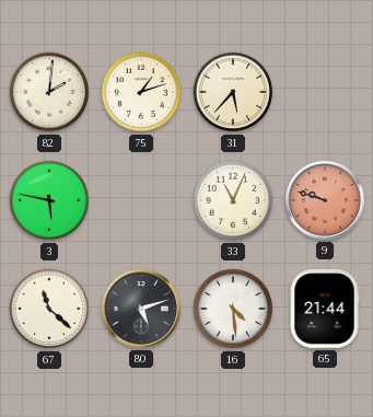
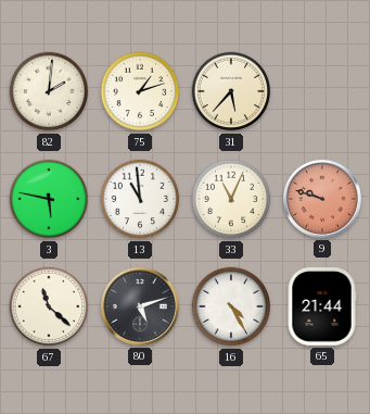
13: none -> 10:59
16: 4:29 -> 4:25
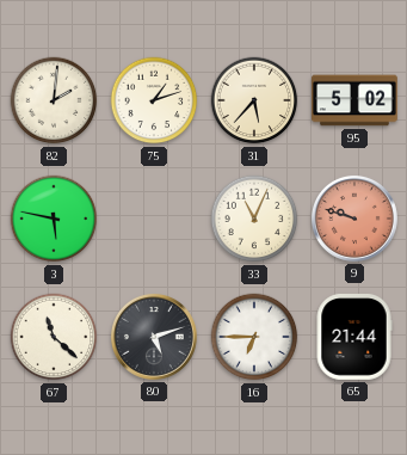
95: none -> 5:02
13: 10:59 -> none
16: 4:25 -> 6:45
